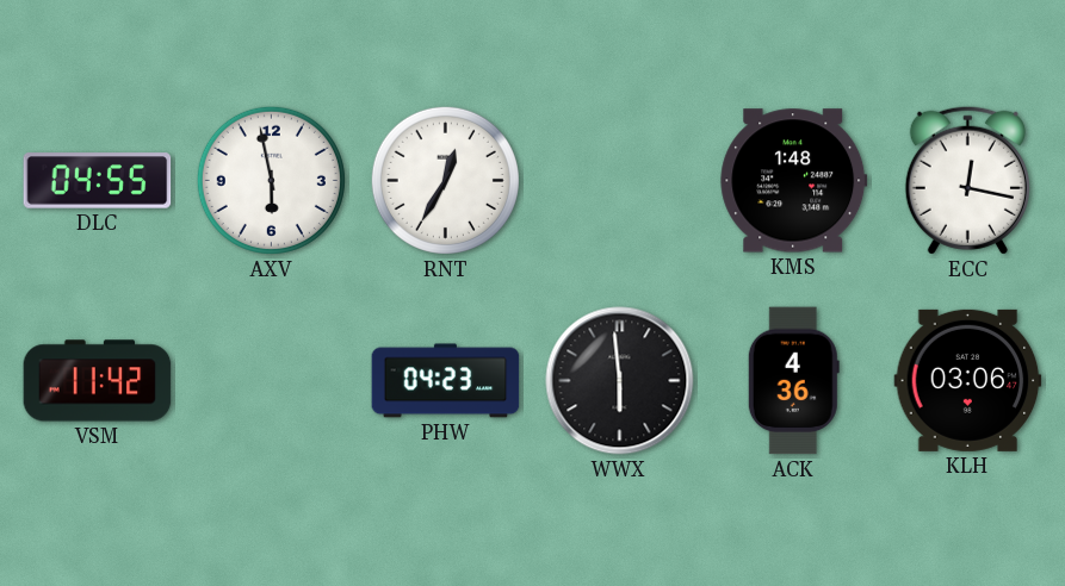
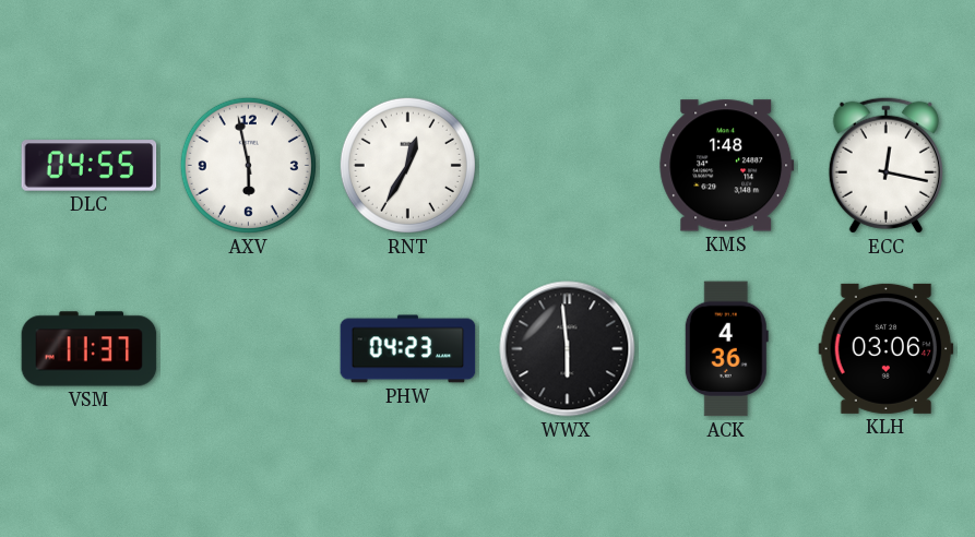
VSM: 11:42 -> 11:37
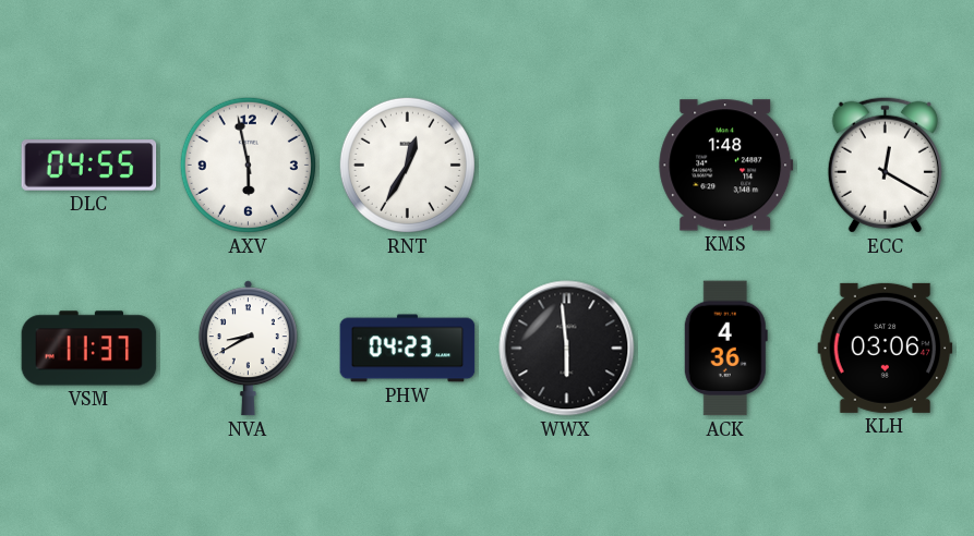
ECC: 12:17 -> 12:20
NVA: none -> 8:40
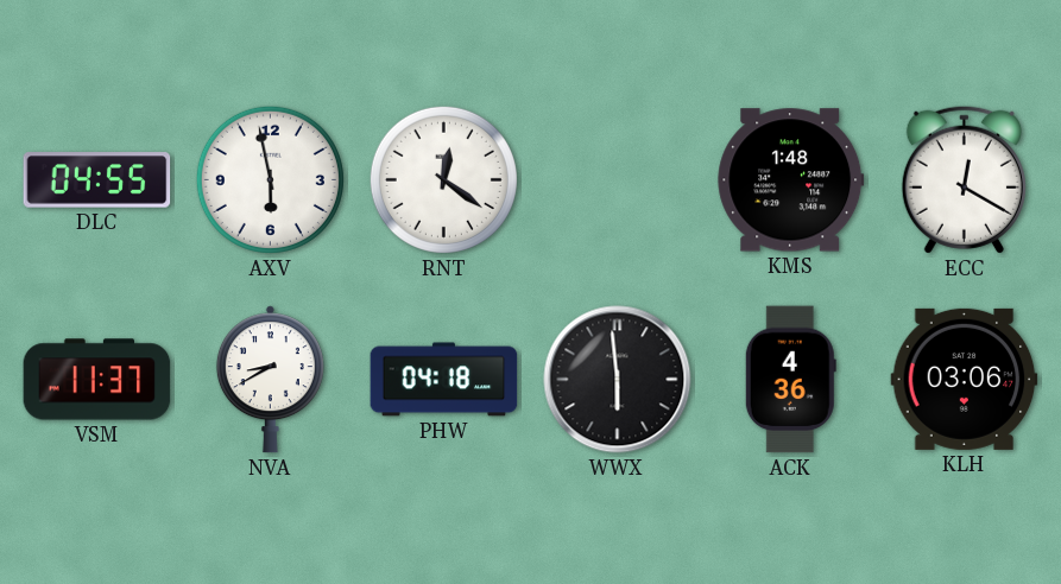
RNT: 12:35 -> 12:21
PHW: 04:23 -> 04:18
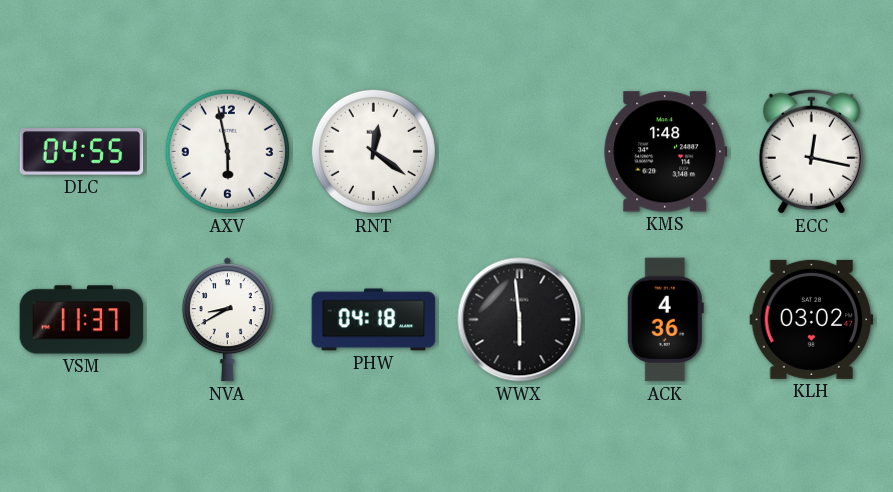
ECC: 12:20 -> 12:17
KLH: 03:06 -> 03:02
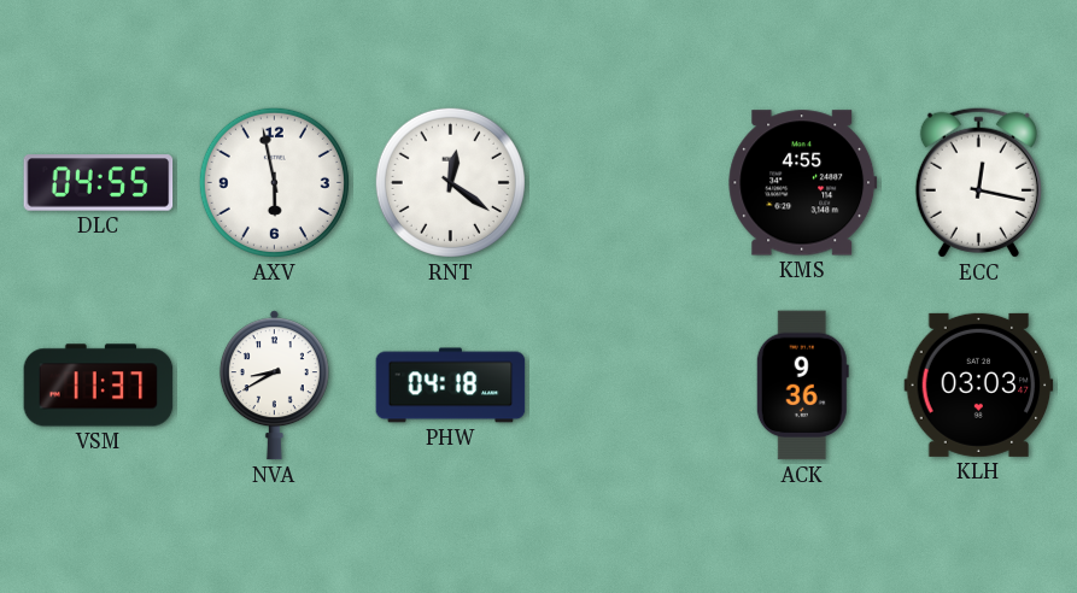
KMS: 1:48 -> 4:55
WWX: 5:59 -> none
ACK: 4:36 -> 9:36
KLH: 03:02 -> 03:03
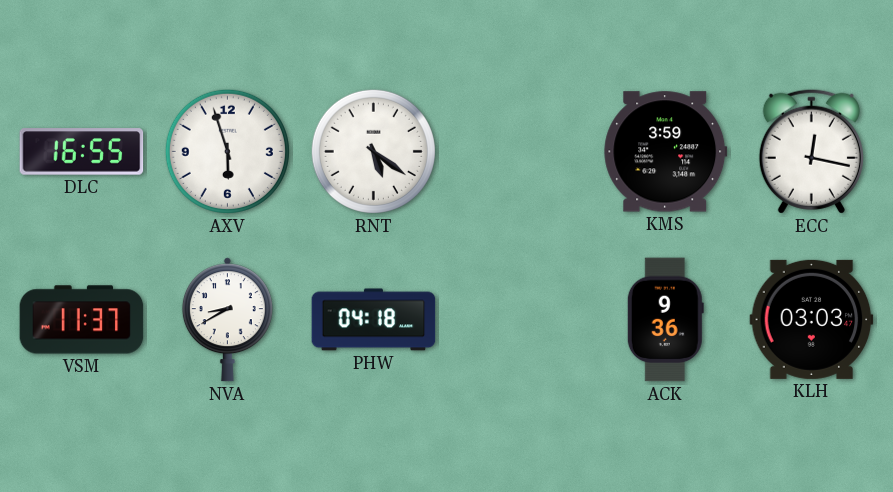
DLC: 04:55 -> 16:55
AXV: 5:58 -> 5:57
RNT: 12:21 -> 5:21
KMS: 4:55 -> 3:59
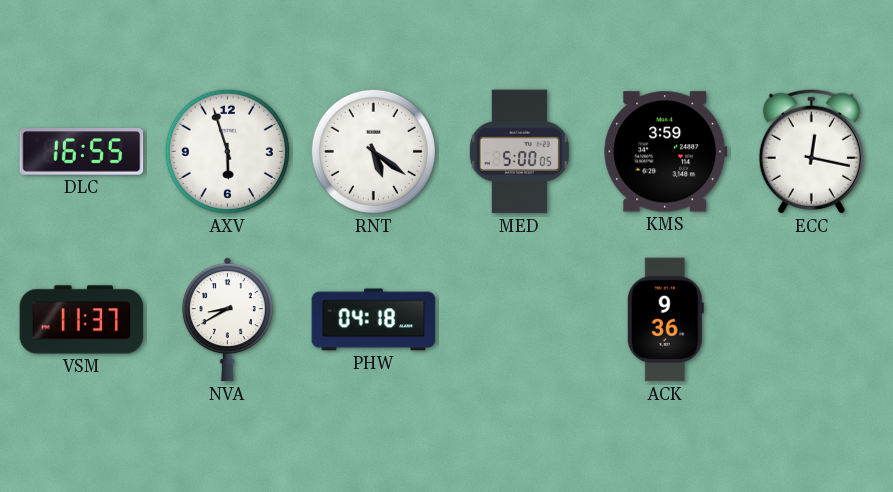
MED: none -> 5:00
KLH: 03:03 -> none
